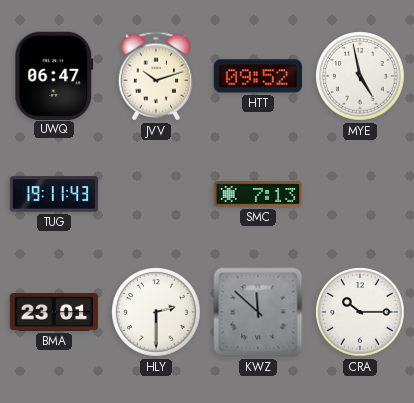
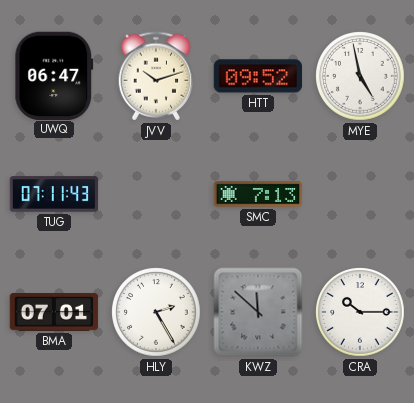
TUG: 19:11 -> 07:11
BMA: 23:01 -> 07:01
HLY: 2:30 -> 2:25
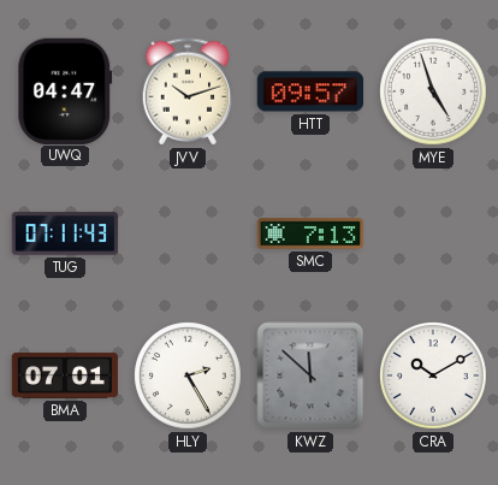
UWQ: 06:47 -> 04:47
HTT: 09:52 -> 09:57
MYE: 4:58 -> 4:57
CRA: 10:15 -> 10:10
